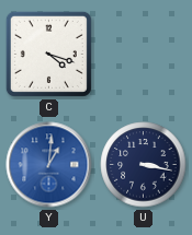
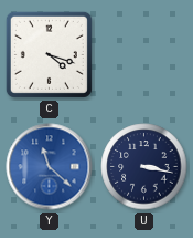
Y: 1:01 -> 11:22
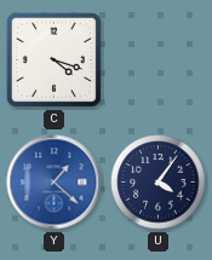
Y: 11:22 -> 1:22
U: 3:17 -> 4:06
